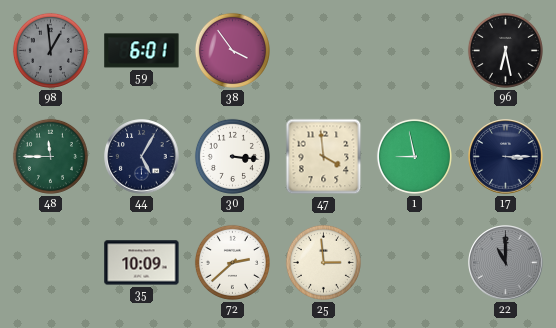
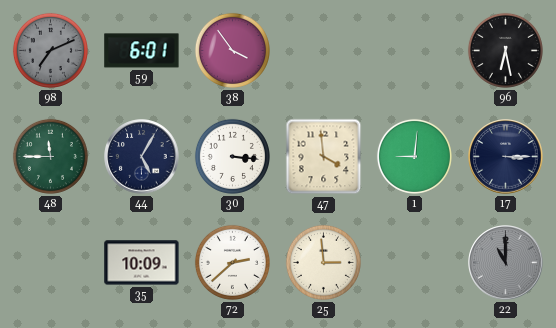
98: 12:59 -> 7:11
1: 8:58 -> 9:01
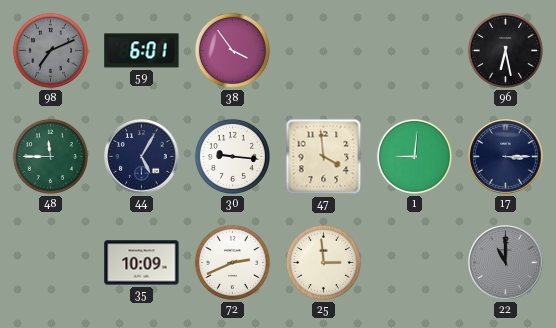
30: 3:16 -> 9:16
72: 2:38 -> 2:41
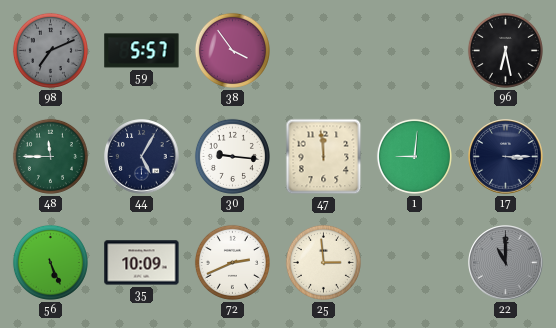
59: 6:01 -> 5:57
47: 3:59 -> 11:59
56: none -> 5:26
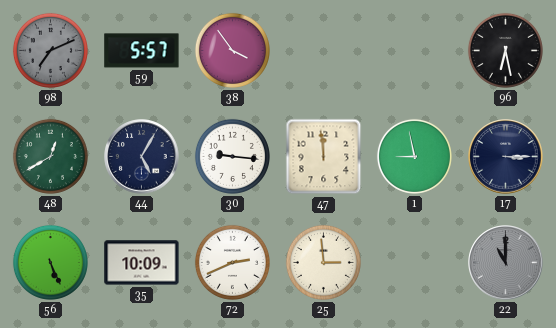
48: 11:45 -> 12:40
1: 9:01 -> 8:58
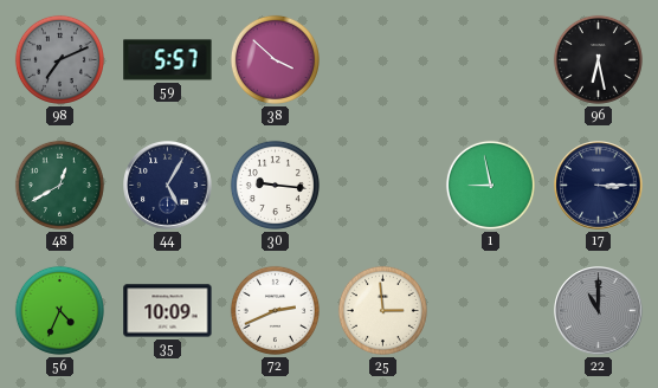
38: 3:54 -> 3:52
47: 11:59 -> none
56: 5:26 -> 4:34
